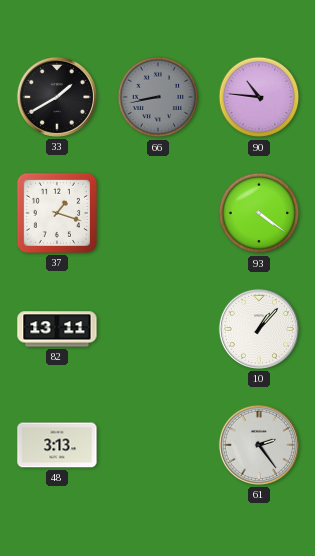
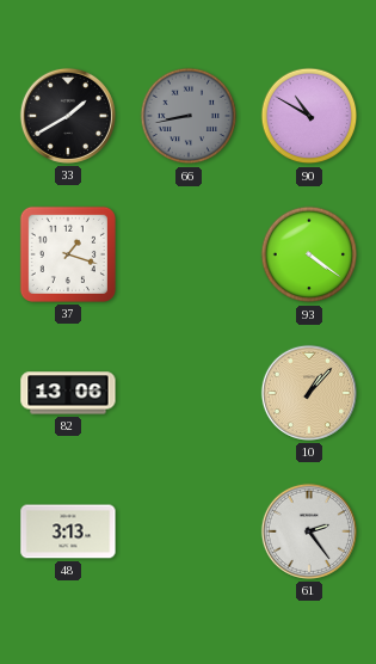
90: 10:46 -> 10:50
82: 13:11 -> 13:06
10 dial: white -> champagne
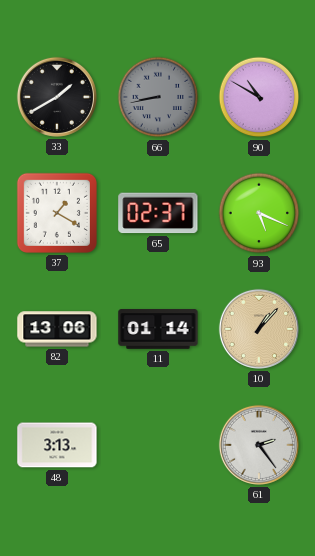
37: 1:18 -> 1:20
65: none -> 02:37
93: 4:21 -> 5:19
11: none -> 01:14
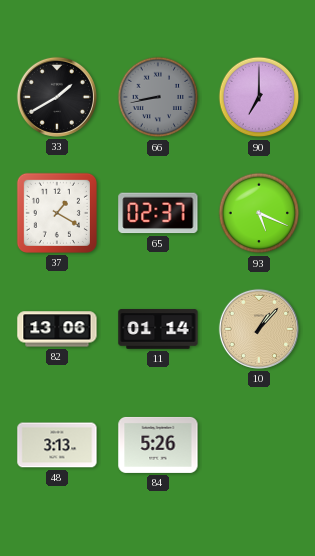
90: 10:50 -> 7:00
84: none -> 5:26
61: 2:24 -> none
